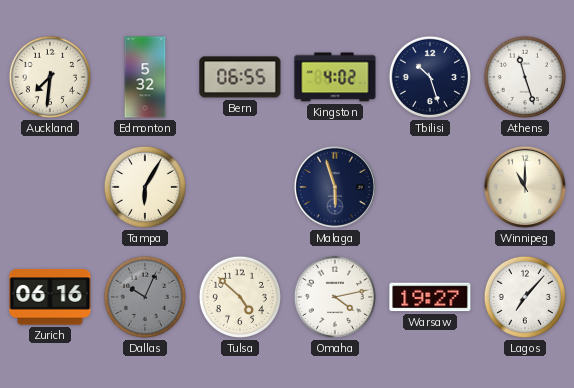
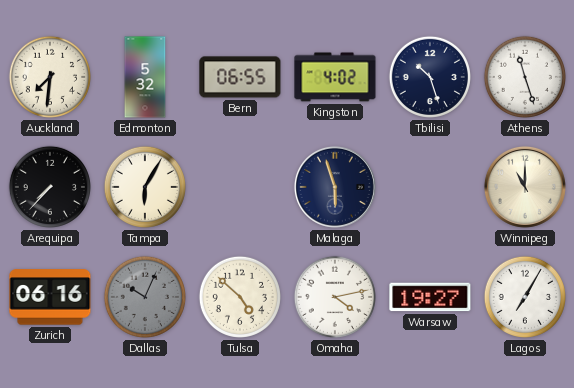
Arequipa: none -> 7:37
Lagos: 7:07 -> 7:05
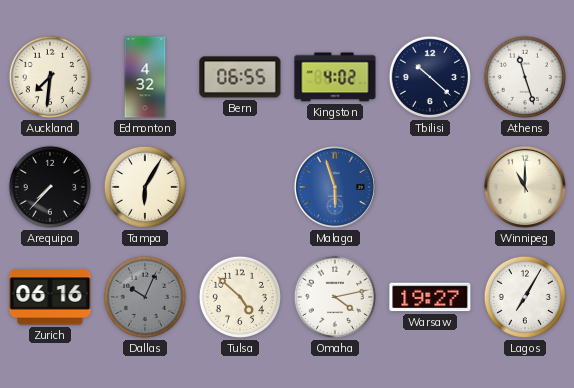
Edmonton: 5:32 -> 4:32
Tbilisi: 10:27 -> 10:22
Malaga dial: navy -> blue
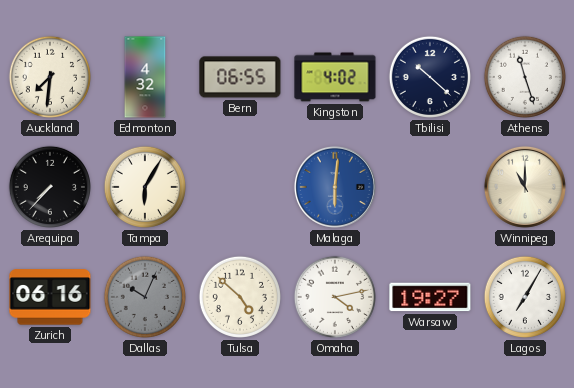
Malaga: 5:57 -> 6:01
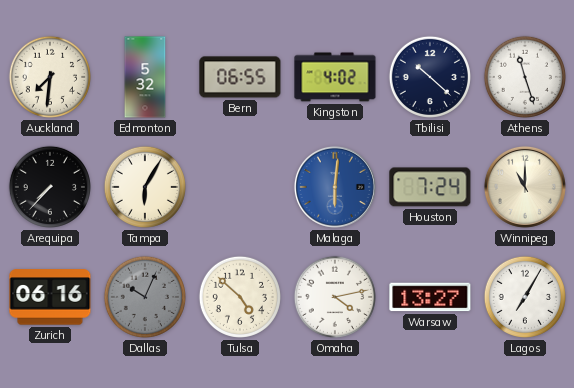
Edmonton: 4:32 -> 5:32
Houston: none -> 7:24
Warsaw: 19:27 -> 13:27
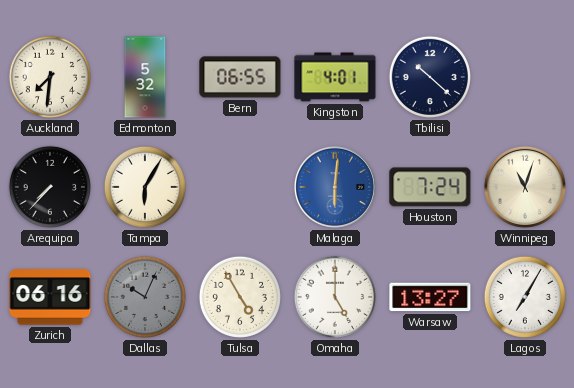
Kingston: 4:02 -> 4:01
Athens: 11:27 -> none
Winnipeg: 11:00 -> 11:03
Tulsa: 4:52 -> 4:55
Omaha: 4:13 -> 5:00
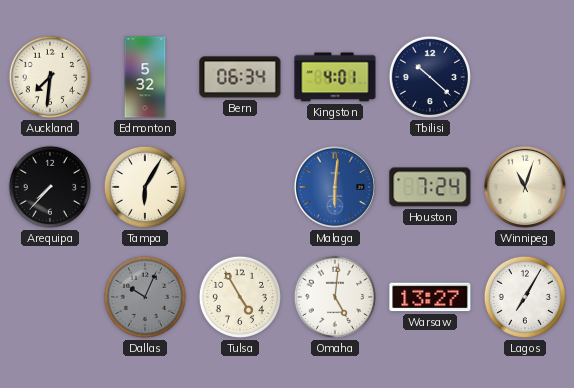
Bern: 06:55 -> 06:34
Zurich: 06:16 -> none
Omaha: 5:00 -> 5:01
